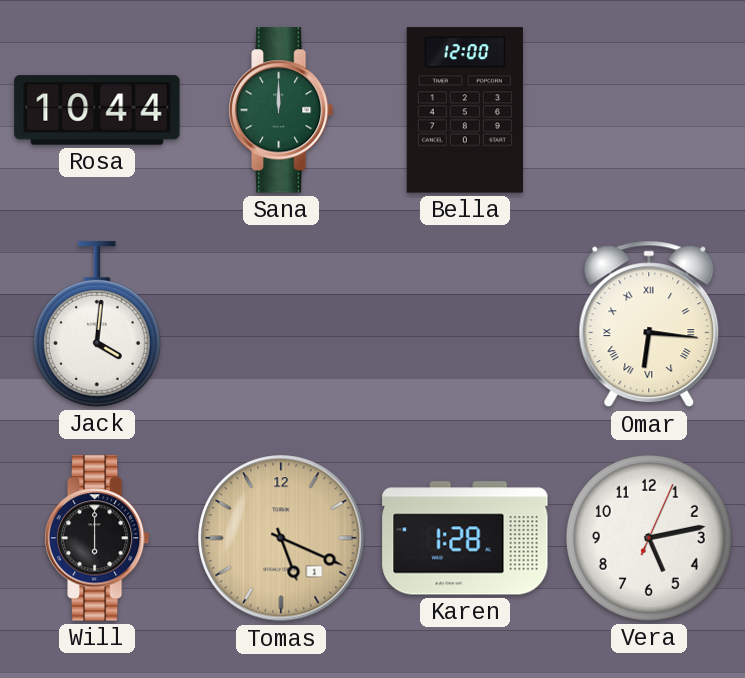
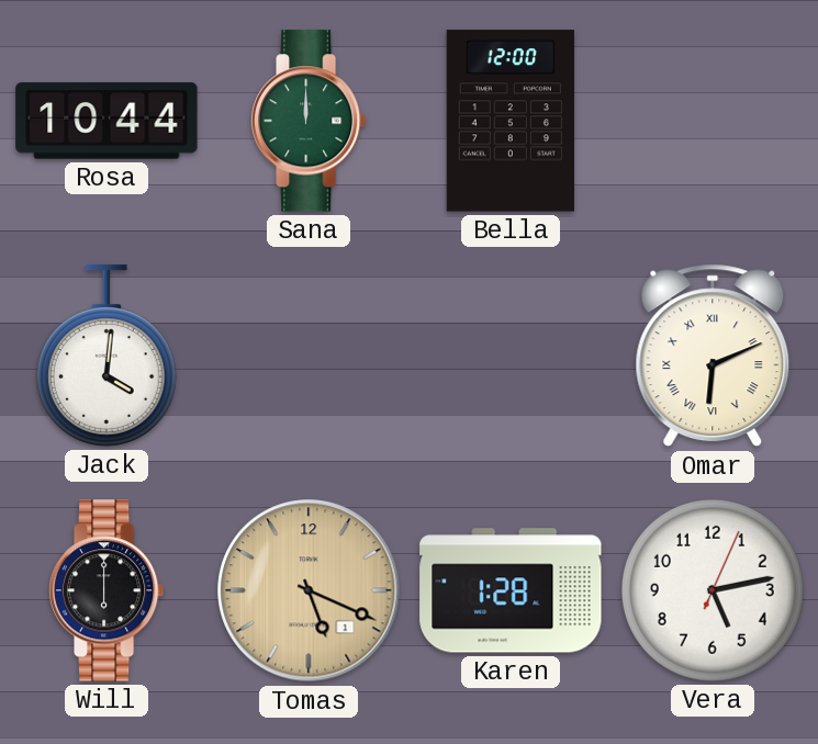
Omar: 6:16 -> 6:11
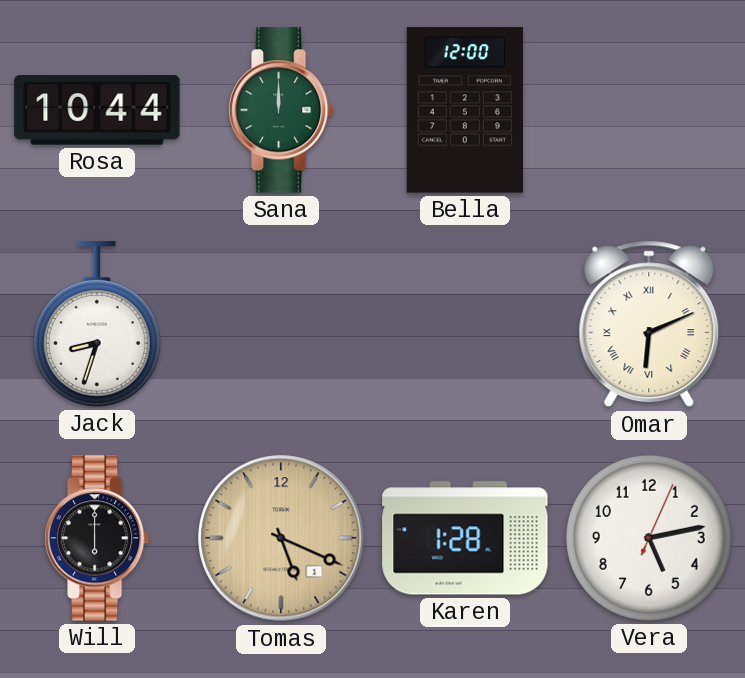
Jack: 4:01 -> 8:33
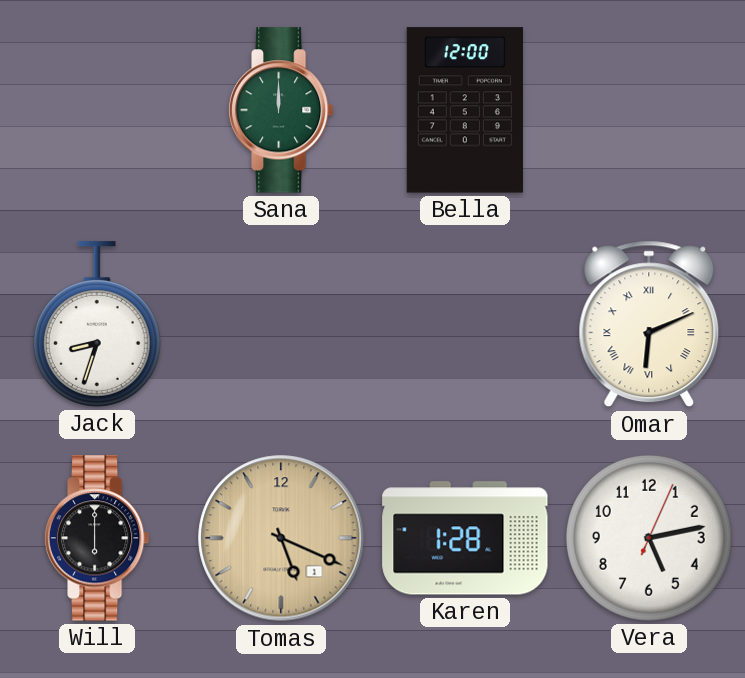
Rosa: 10:44 -> none
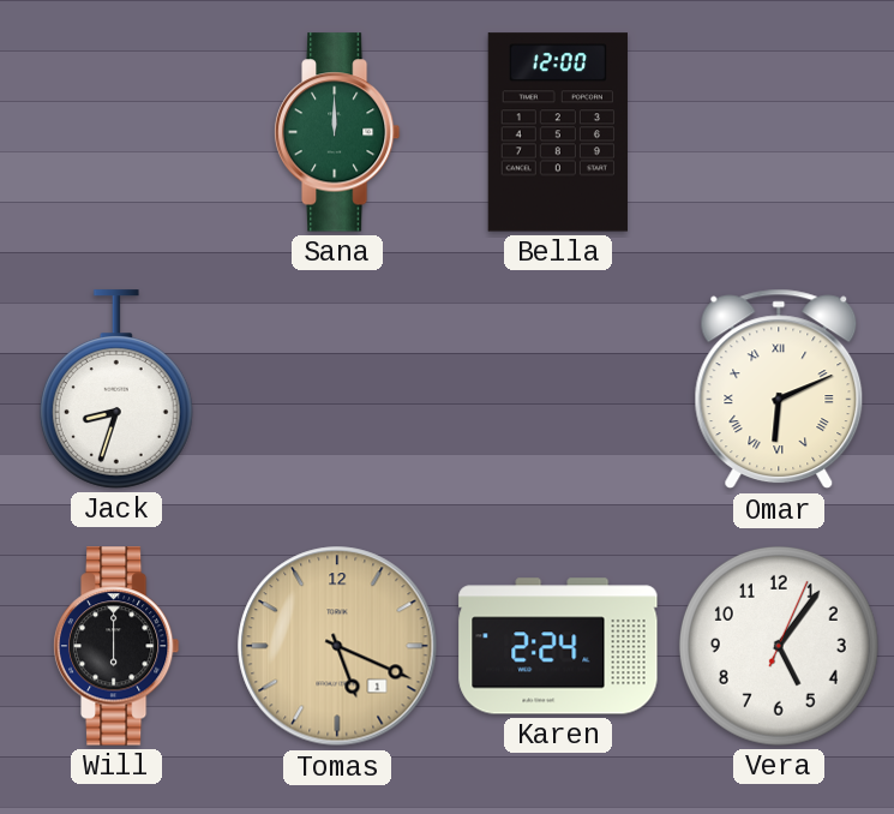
Karen: 1:28 -> 2:24
Vera: 5:13 -> 5:06
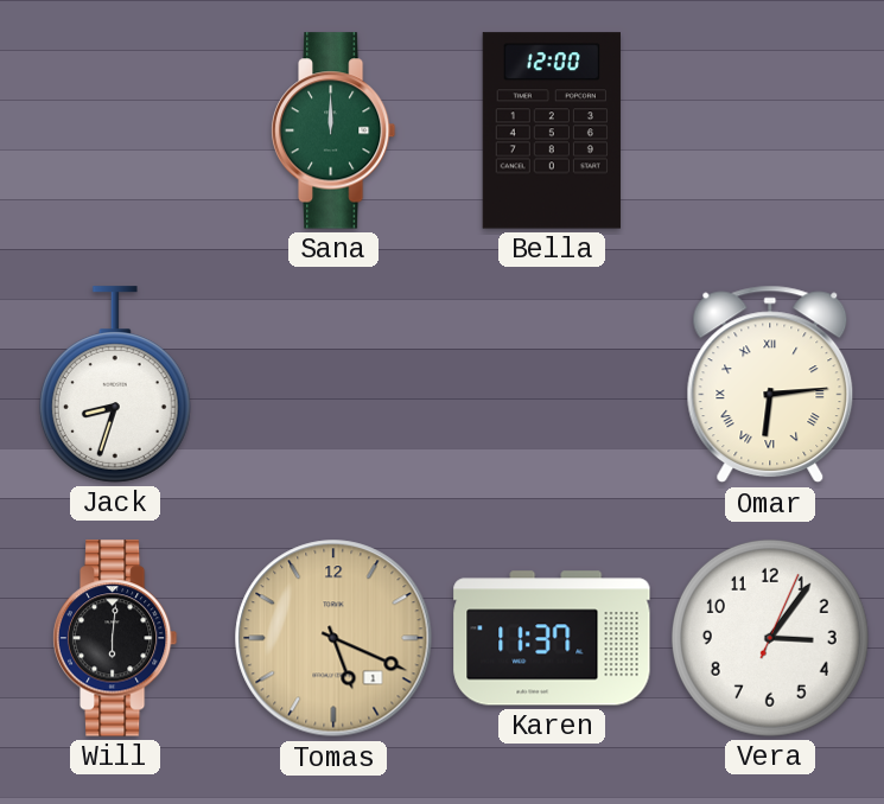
Omar: 6:11 -> 6:14
Will: 6:00 -> 6:01
Karen: 2:24 -> 11:37
Vera: 5:06 -> 3:06
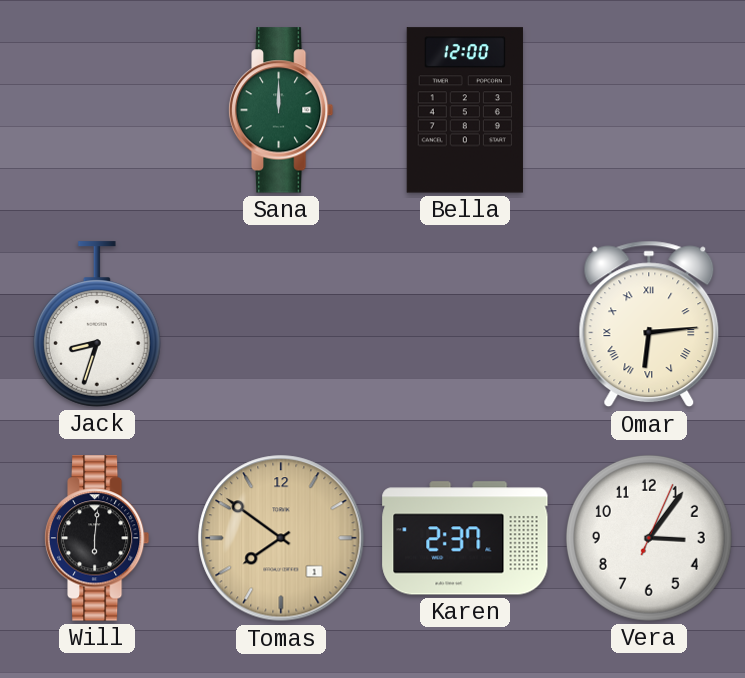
Tomas: 5:19 -> 7:51
Karen: 11:37 -> 2:37
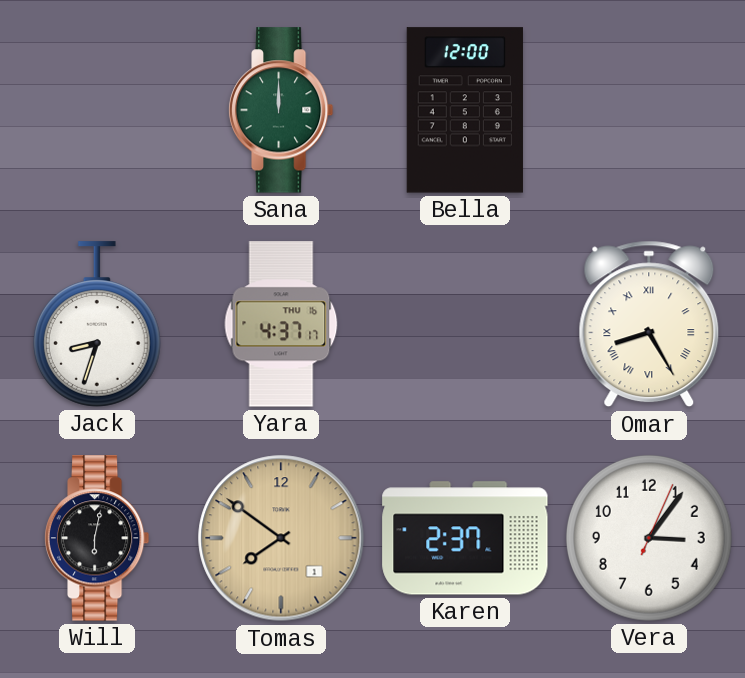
Yara: none -> 4:37
Omar: 6:14 -> 8:25
Will: 6:01 -> 6:02
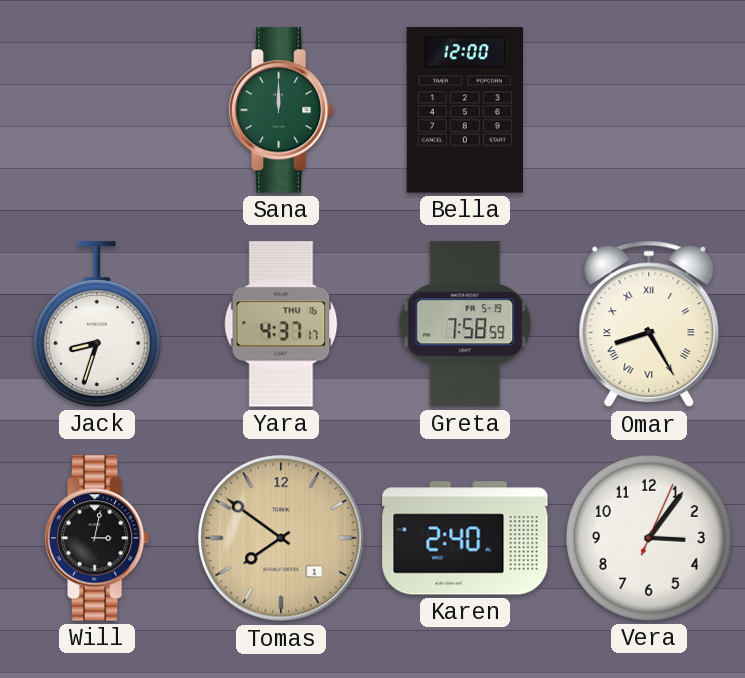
Greta: none -> 7:58
Will: 6:02 -> 3:02
Karen: 2:37 -> 2:40
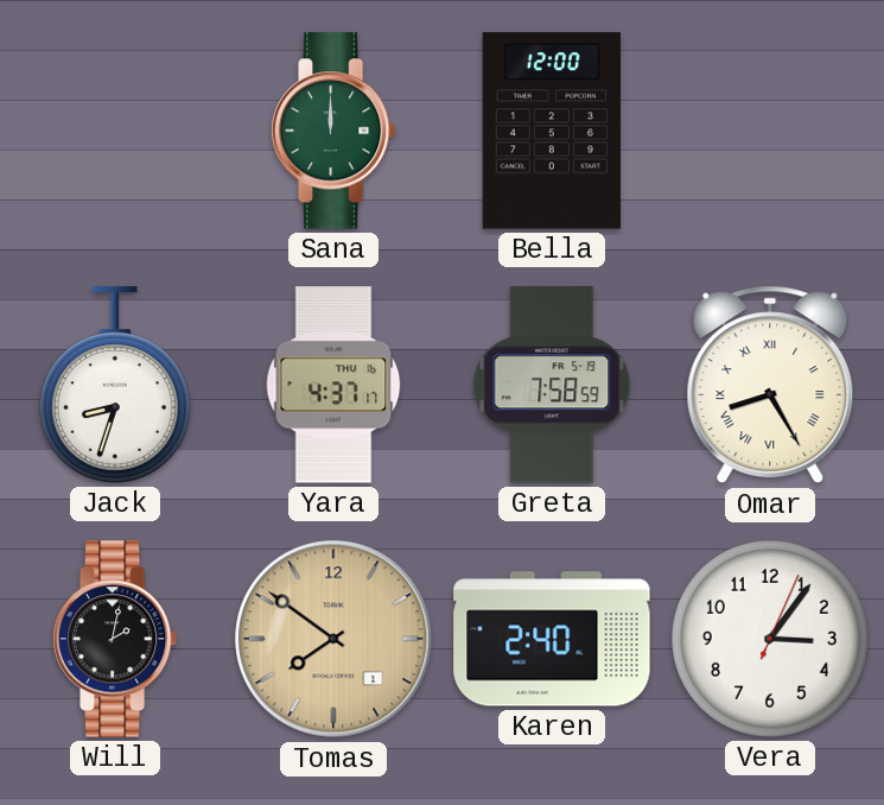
Will: 3:02 -> 2:02
